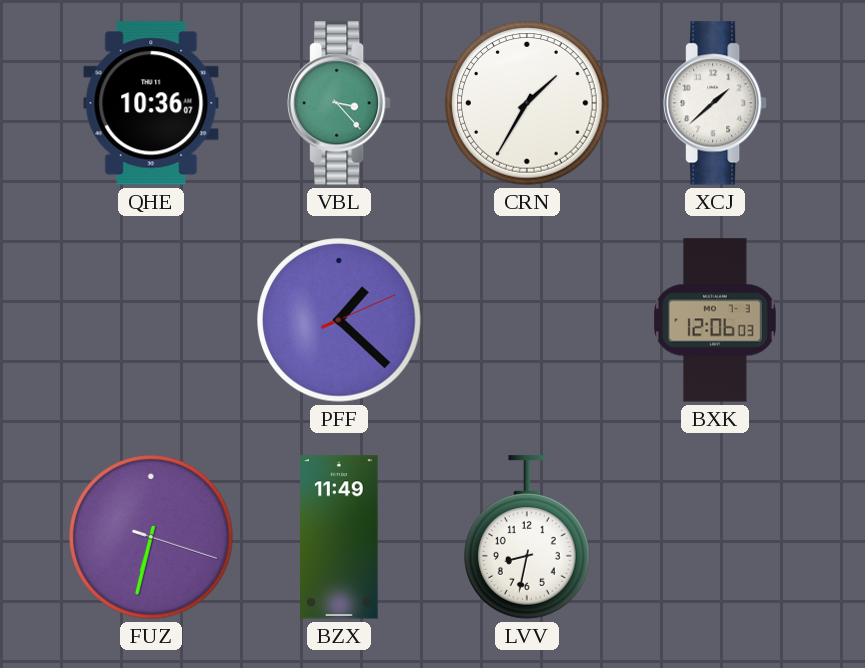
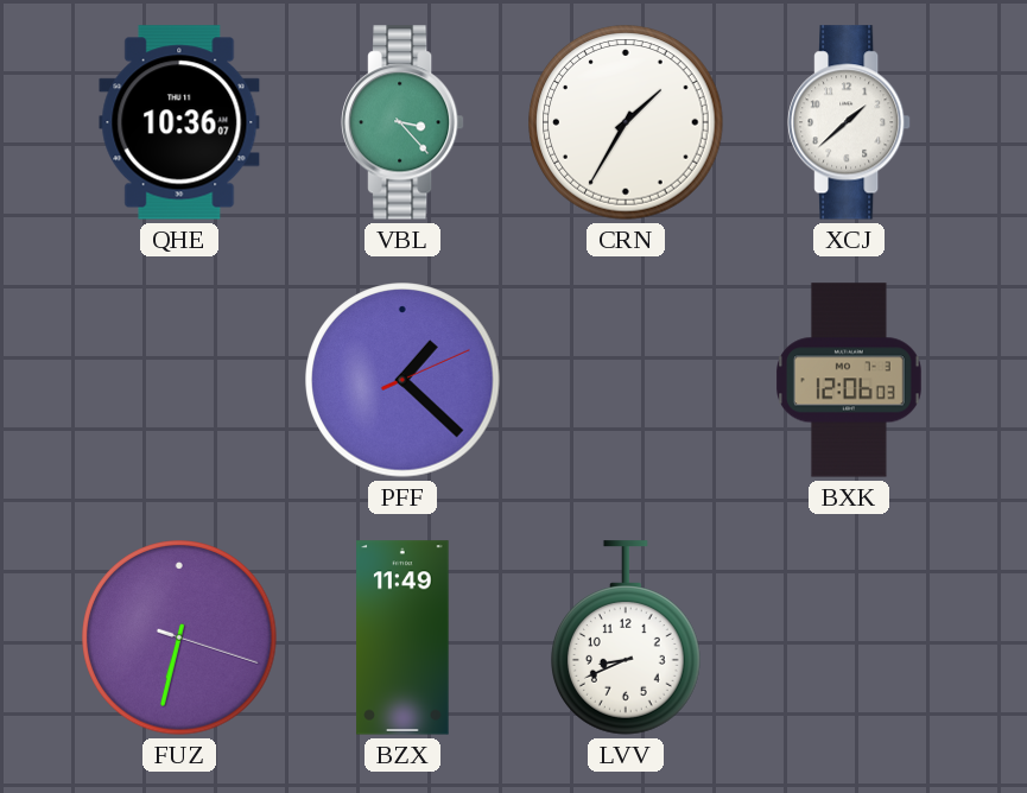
LVV: 8:32 -> 8:41
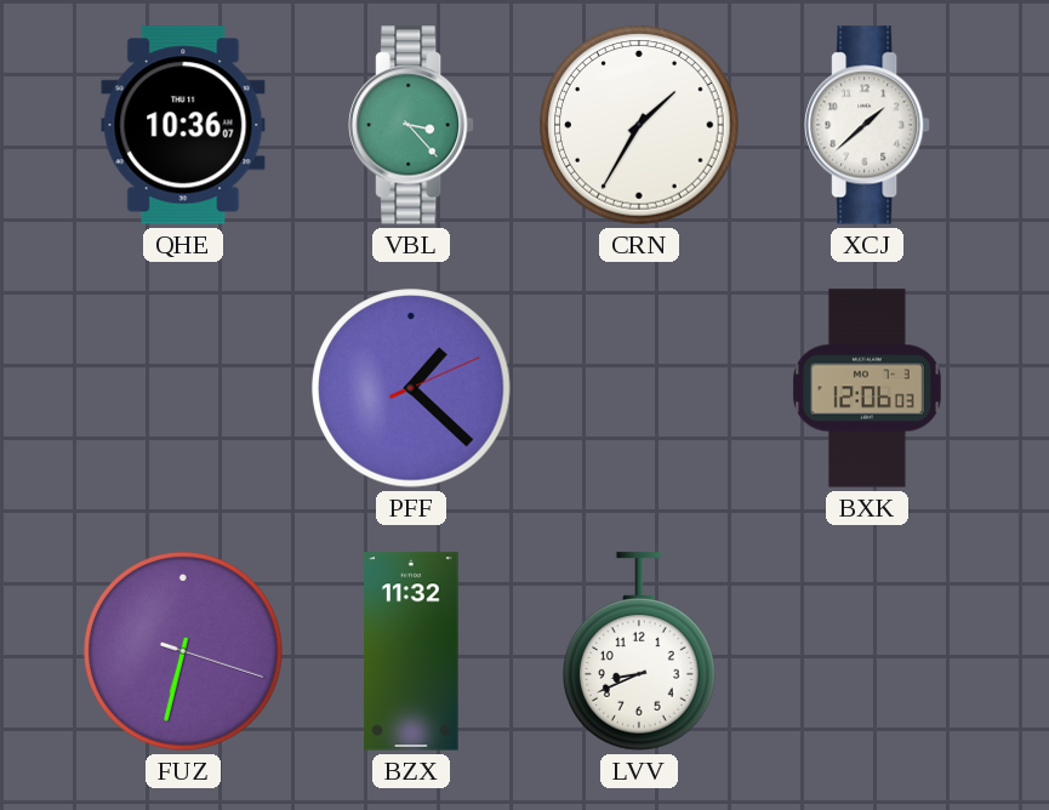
BZX: 11:49 -> 11:32
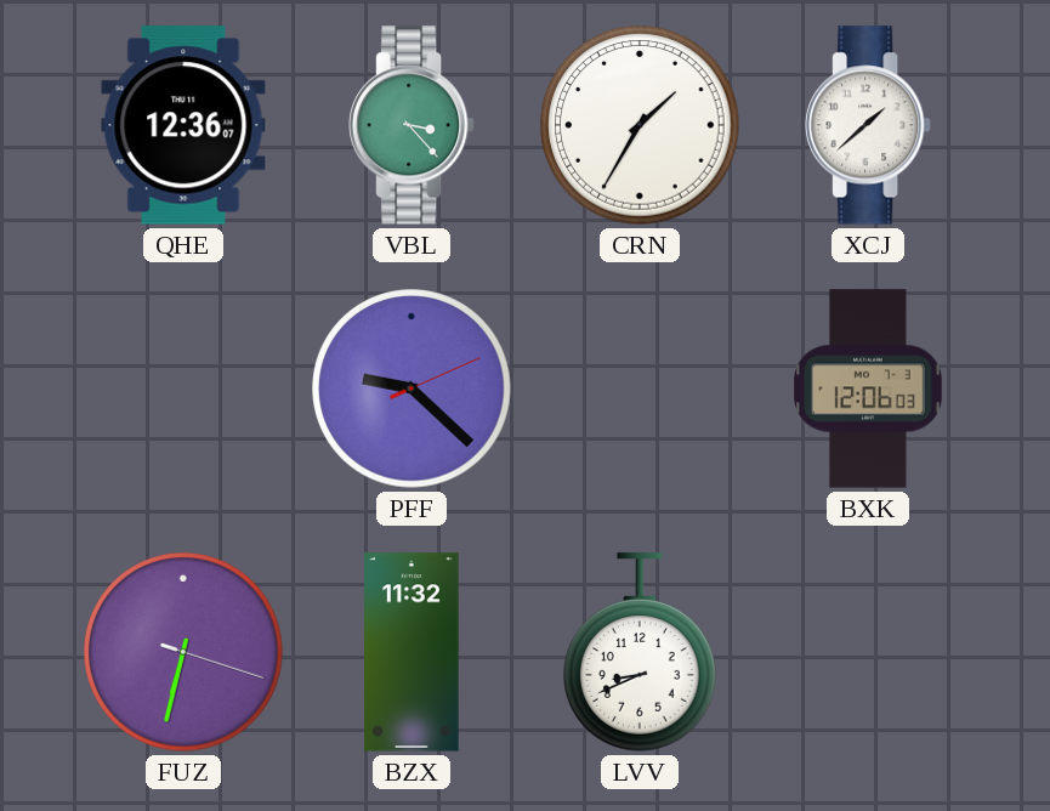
QHE: 10:36 -> 12:36
PFF: 1:22 -> 9:22
